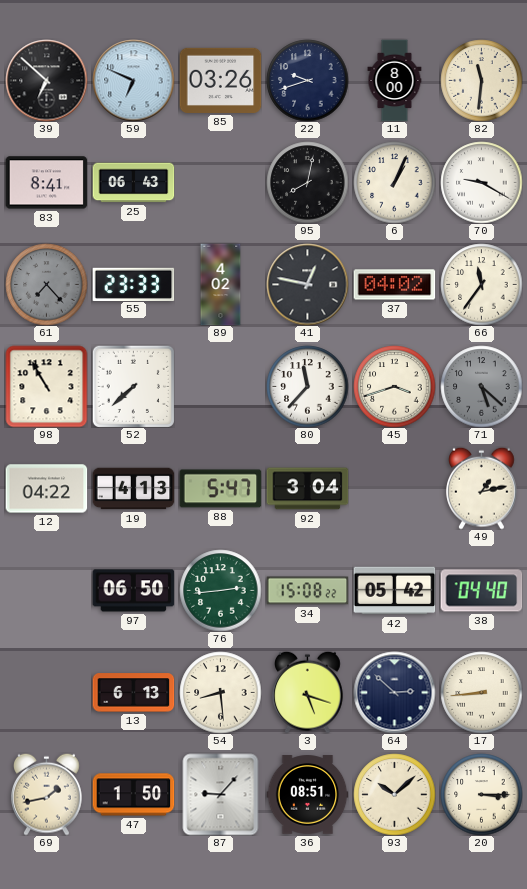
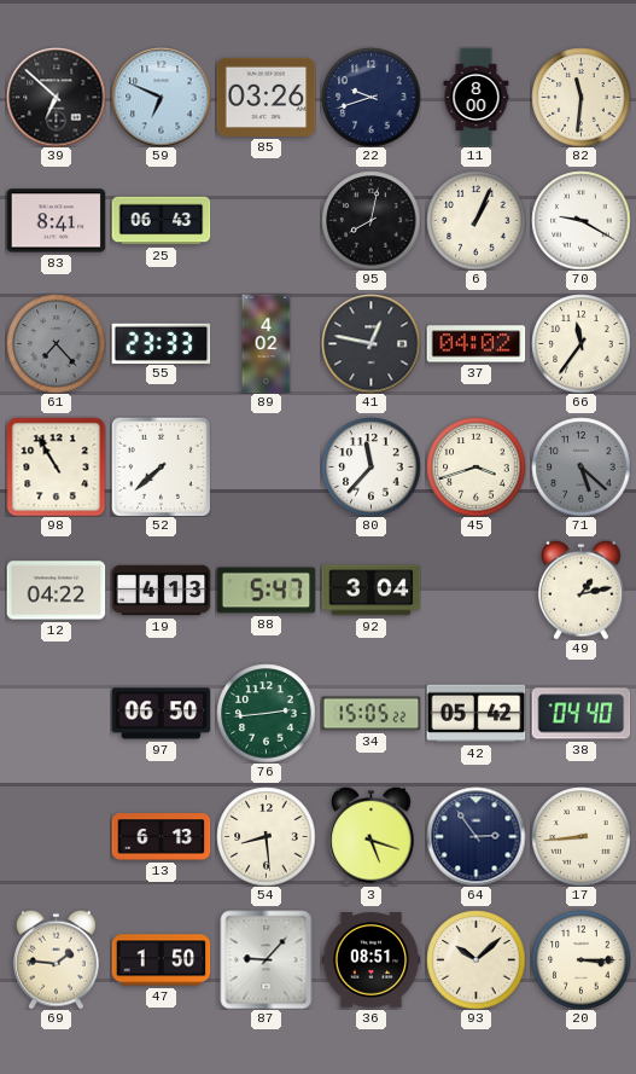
34: 15:08 -> 15:05
64: 2:52 -> 2:54
69: 1:43 -> 1:46
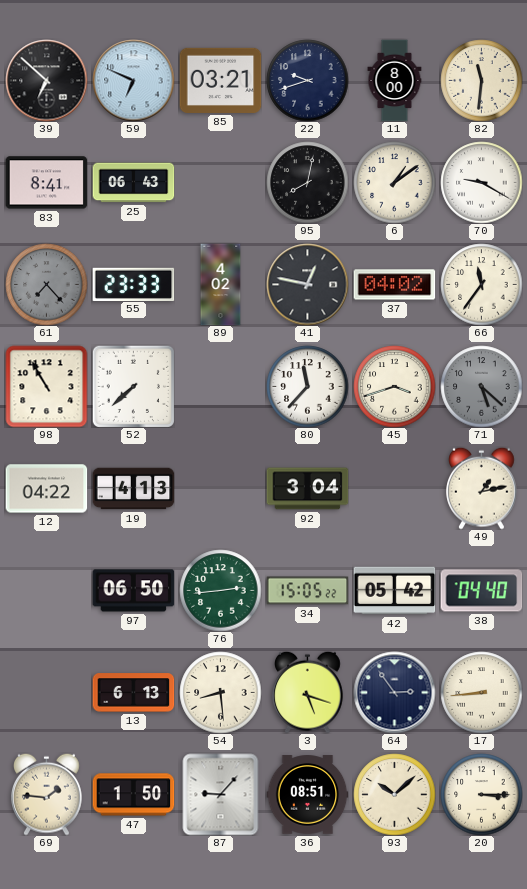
85: 03:26 -> 03:21
6: 1:04 -> 1:09
88: 5:47 -> none
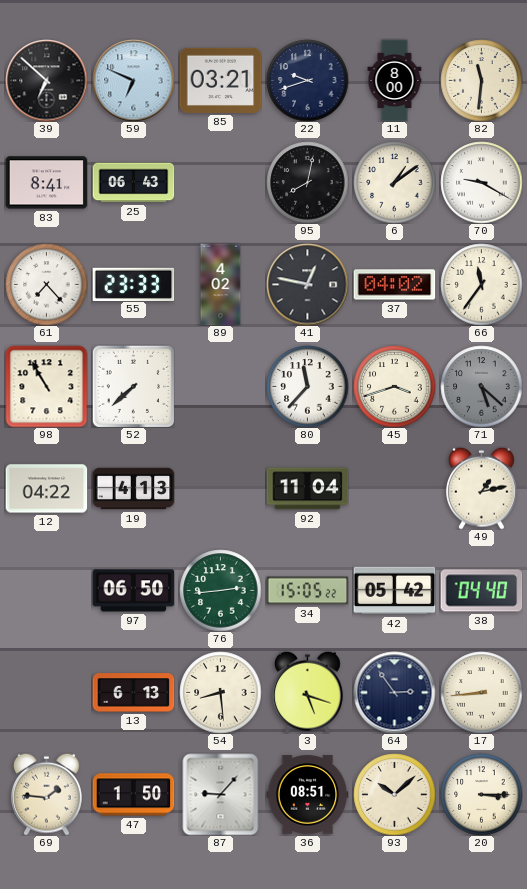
61 dial: grey -> white
92: 3:04 -> 11:04
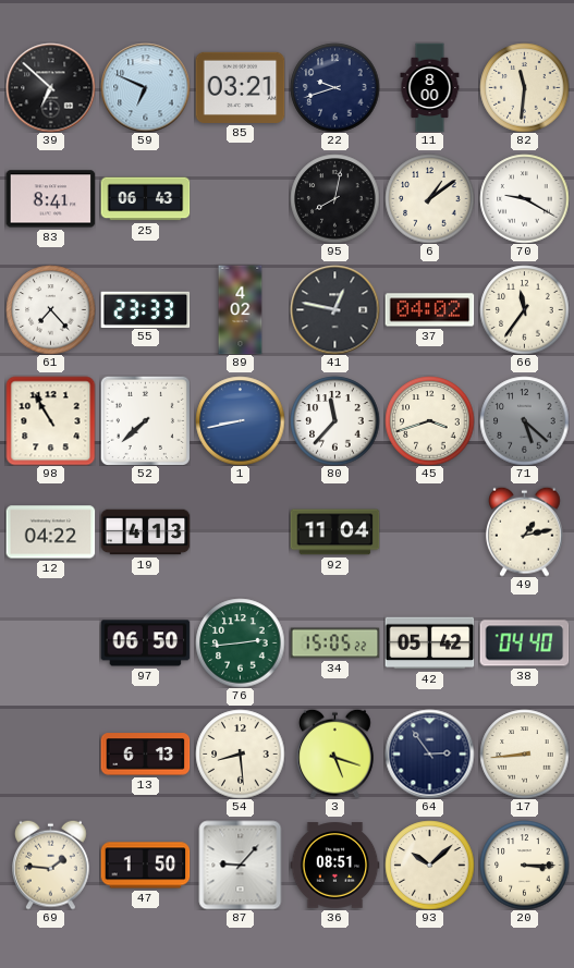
1: none -> 8:43
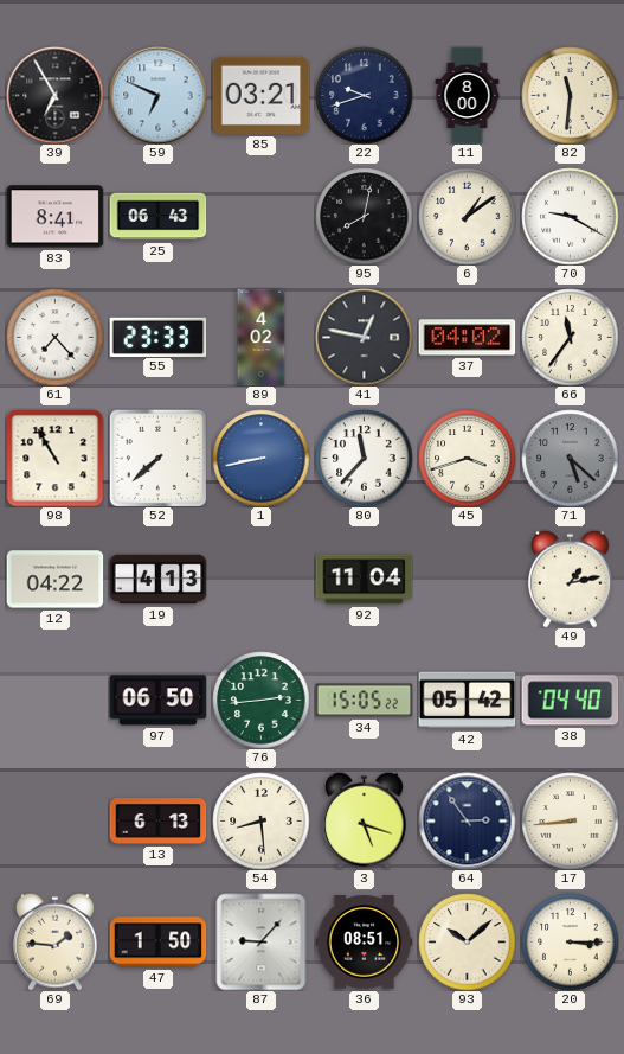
39: 6:52 -> 6:55
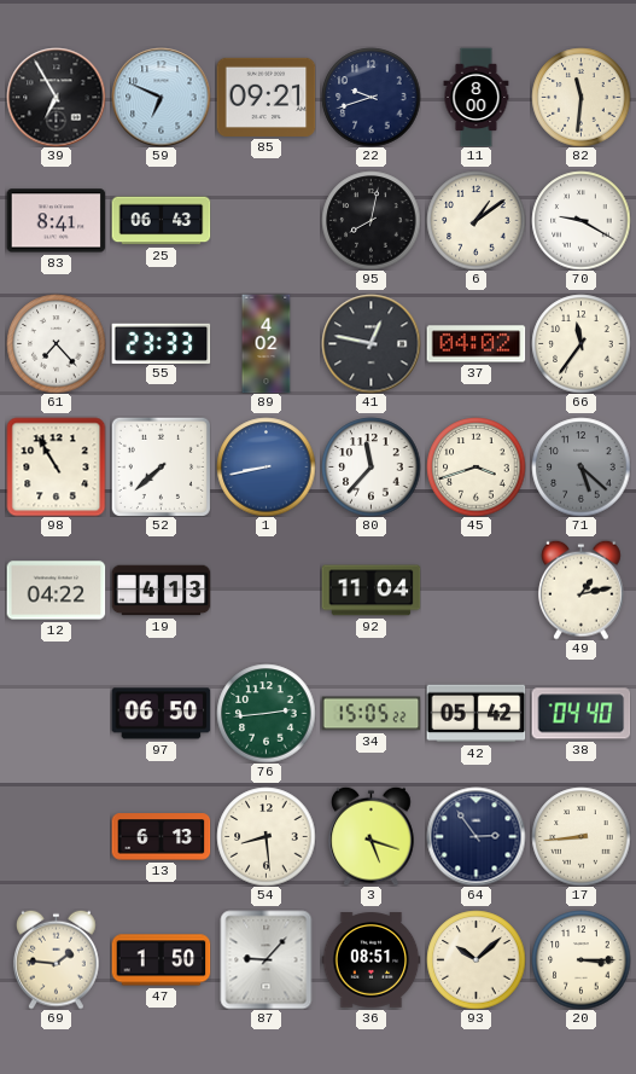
85: 03:21 -> 09:21
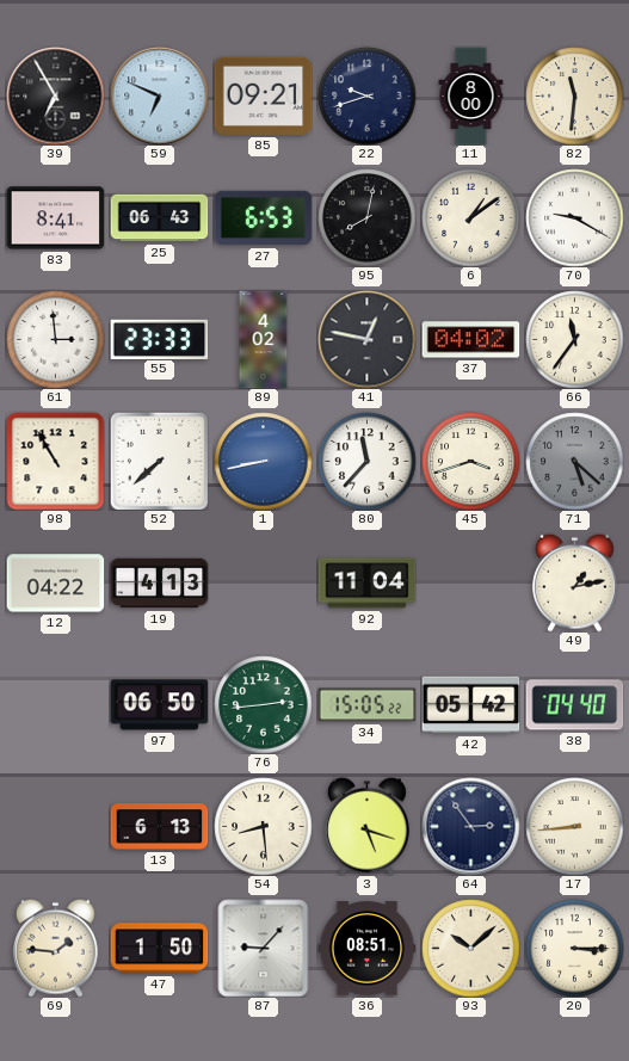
27: none -> 6:53
61: 7:23 -> 2:59
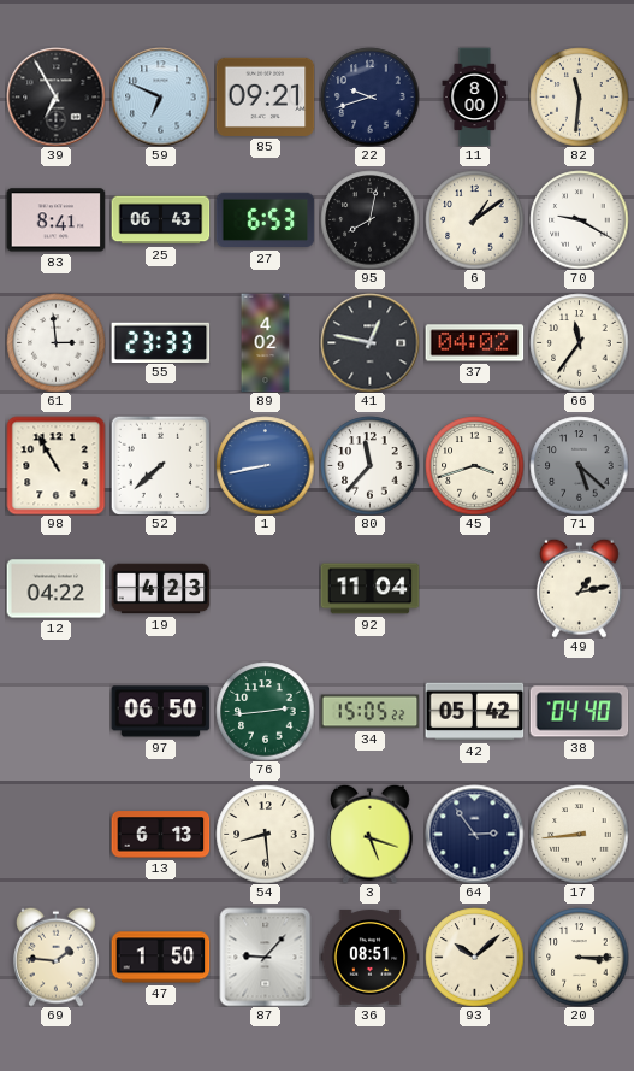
19: 4:13 -> 4:23
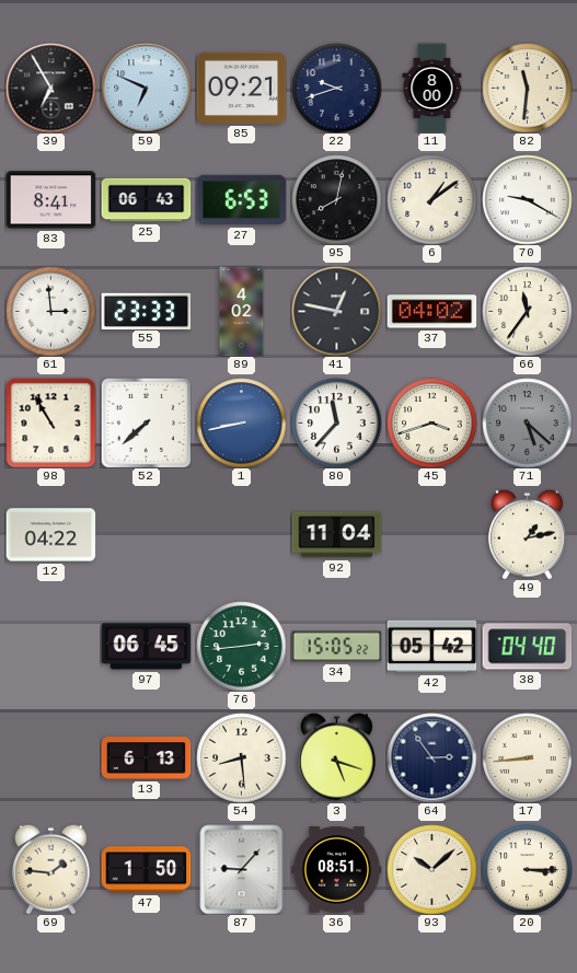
19: 4:23 -> none
97: 06:50 -> 06:45
